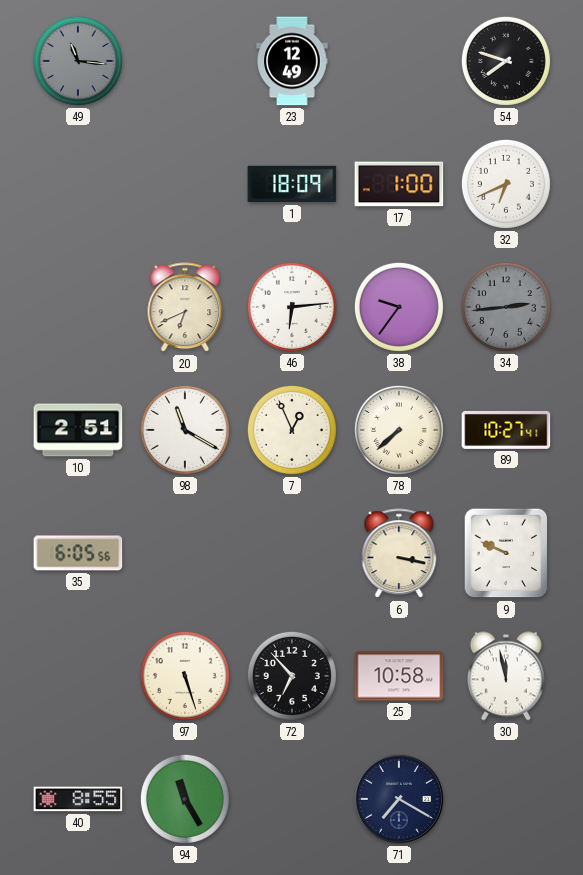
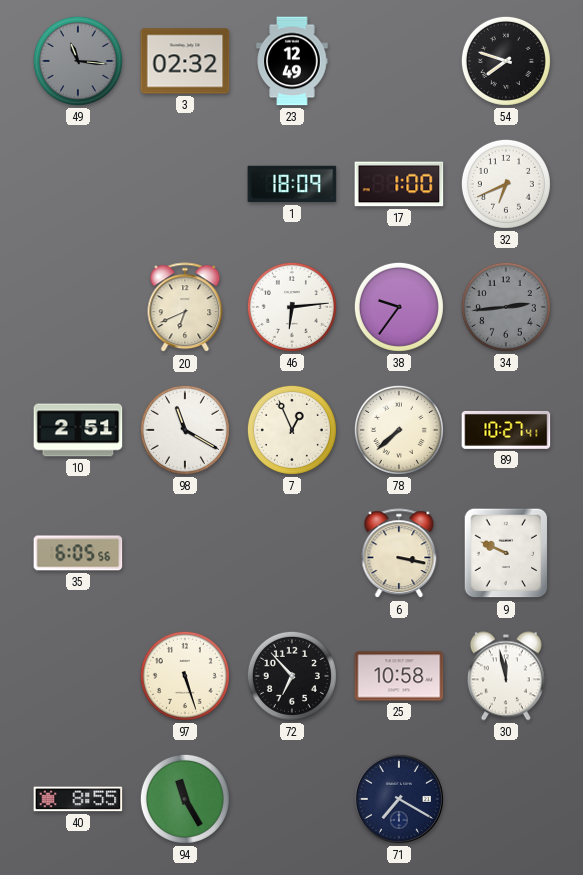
3: none -> 02:32
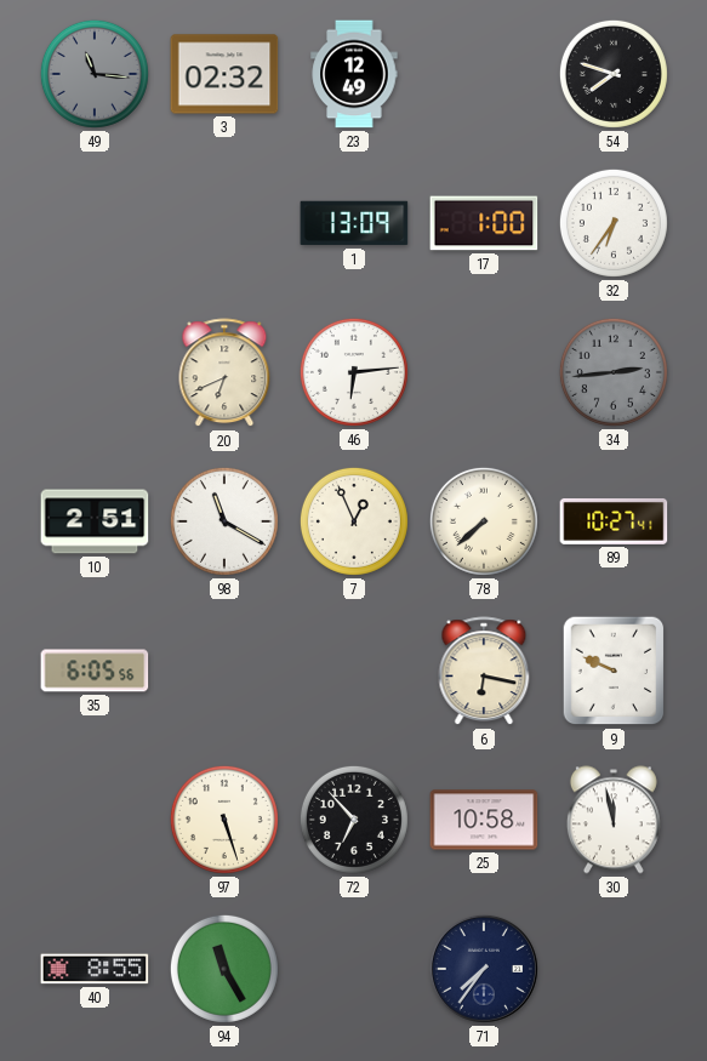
1: 18:09 -> 13:09
32: 6:41 -> 6:36
38: 9:36 -> none
6: 3:17 -> 6:17
71: 7:20 -> 7:36
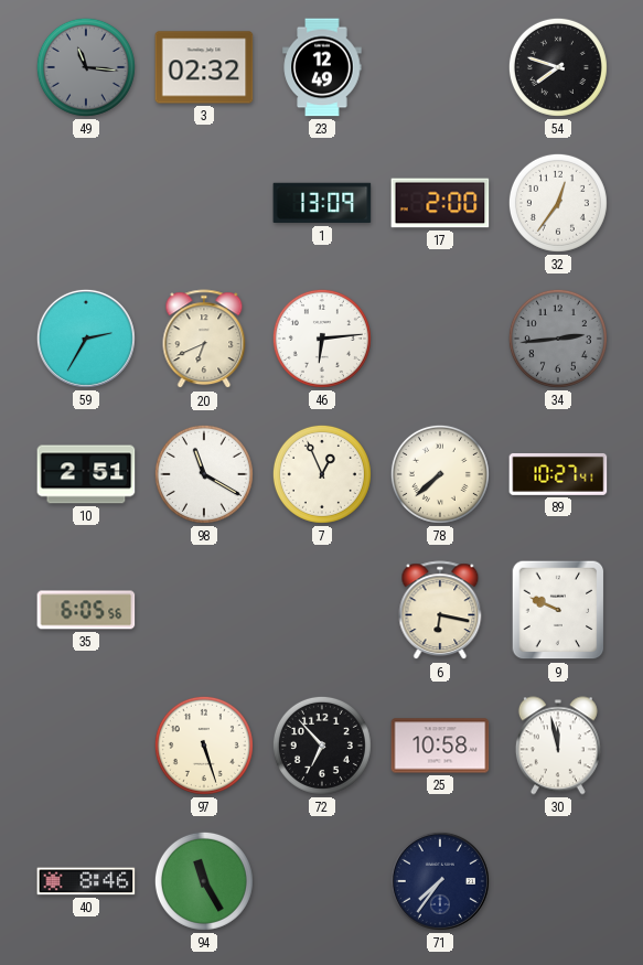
17: 1:00 -> 2:00
32: 6:36 -> 12:36
59: none -> 2:35
40: 8:55 -> 8:46
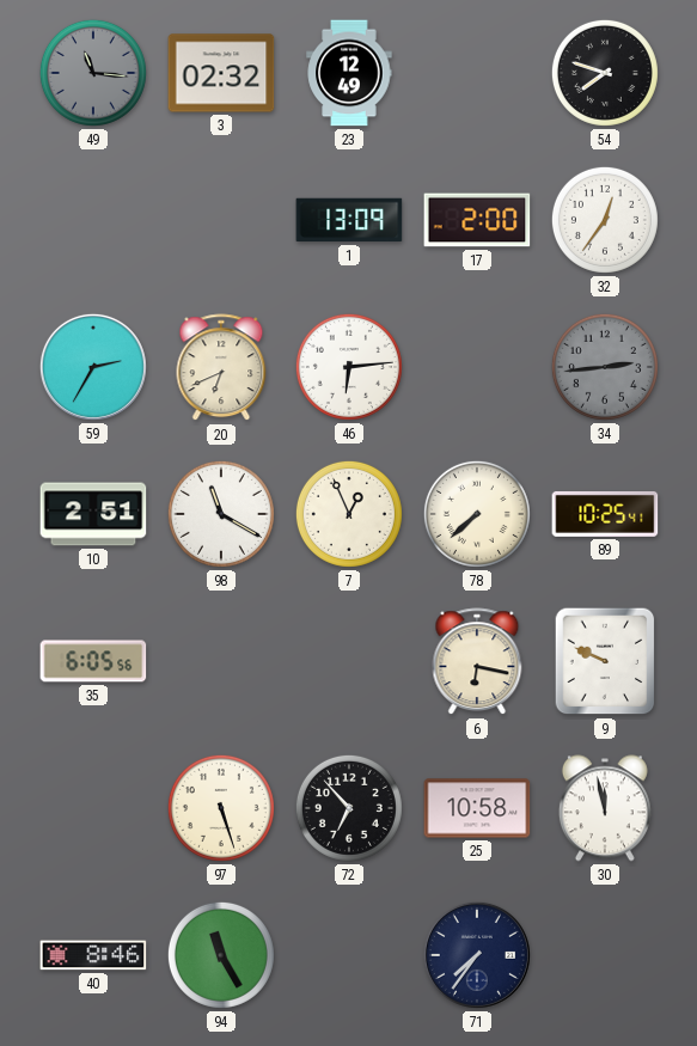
89: 10:27 -> 10:25
